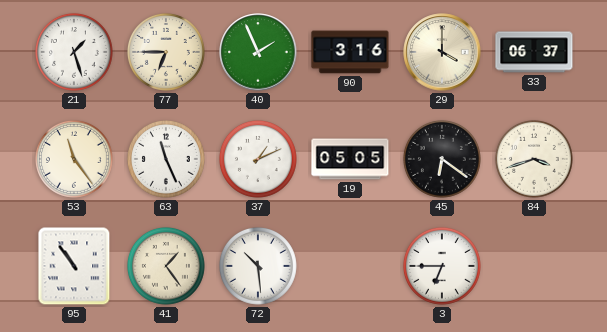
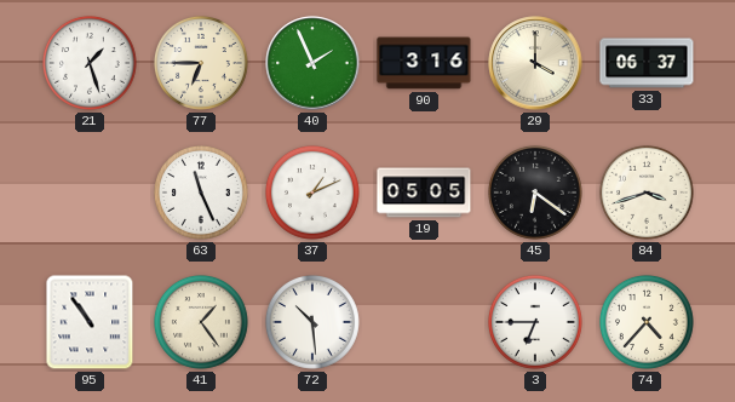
53: 11:24 -> none
74: none -> 4:37
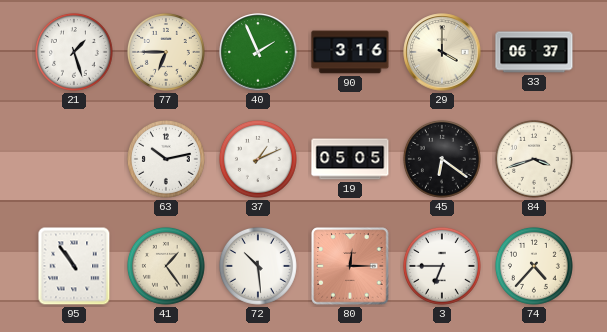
63: 11:26 -> 10:13
80: none -> 12:15
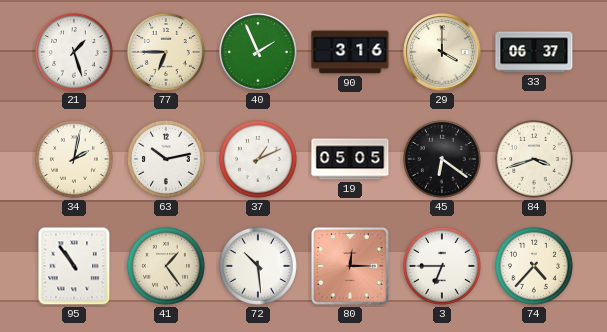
34: none -> 2:02
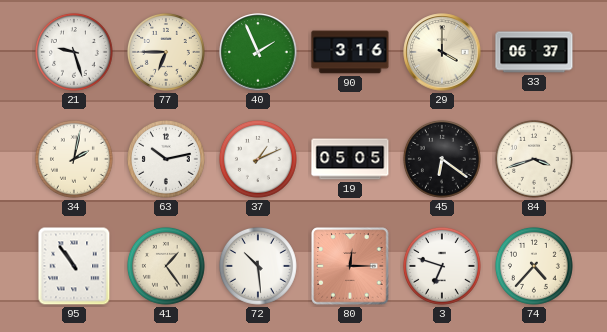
21: 1:27 -> 9:27
3: 6:45 -> 6:48
